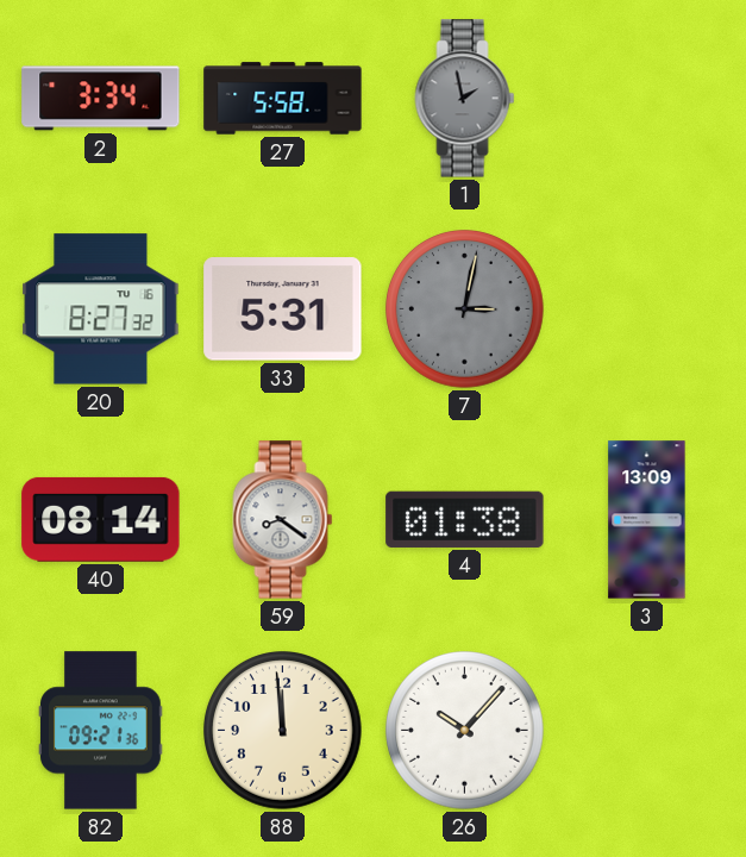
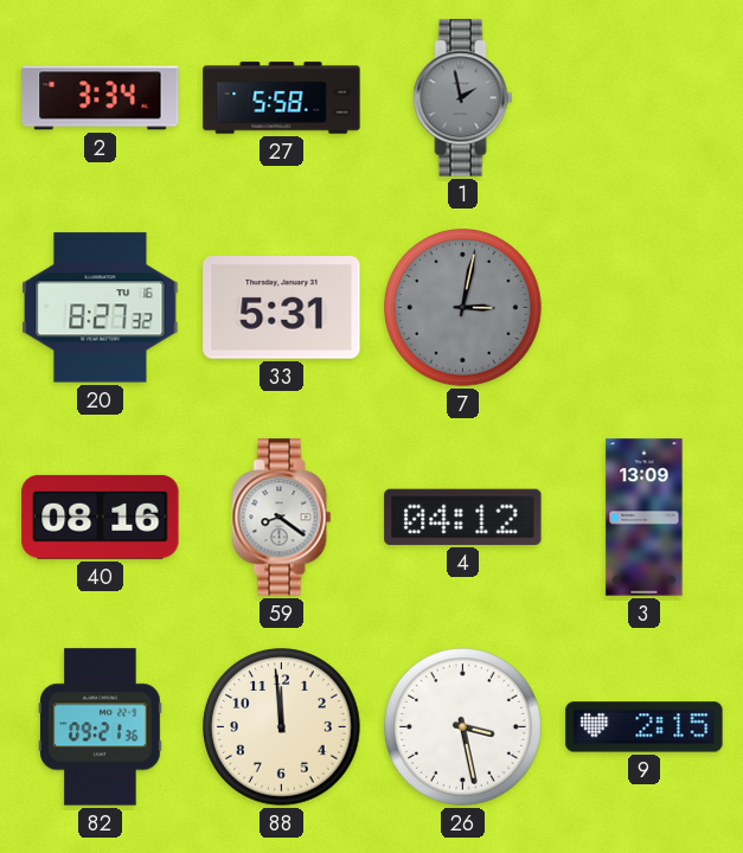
40: 08:14 -> 08:16
4: 01:38 -> 04:12
26: 10:07 -> 3:28
9: none -> 2:15
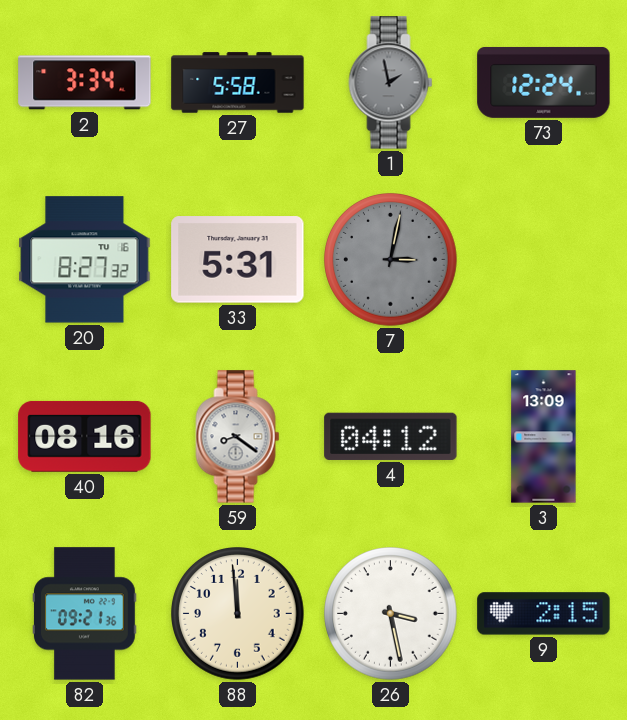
73: none -> 12:24
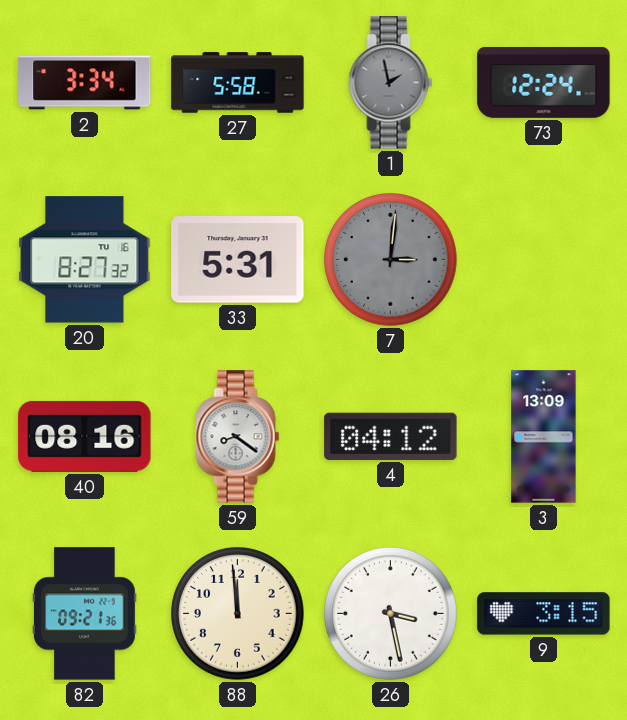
7: 3:02 -> 3:01
9: 2:15 -> 3:15
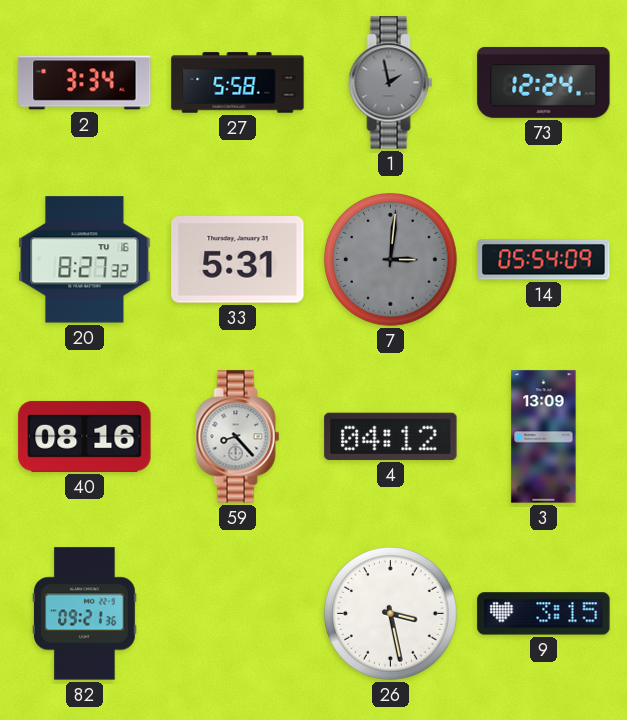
14: none -> 05:54
59: 8:21 -> 8:23
88: 11:59 -> none
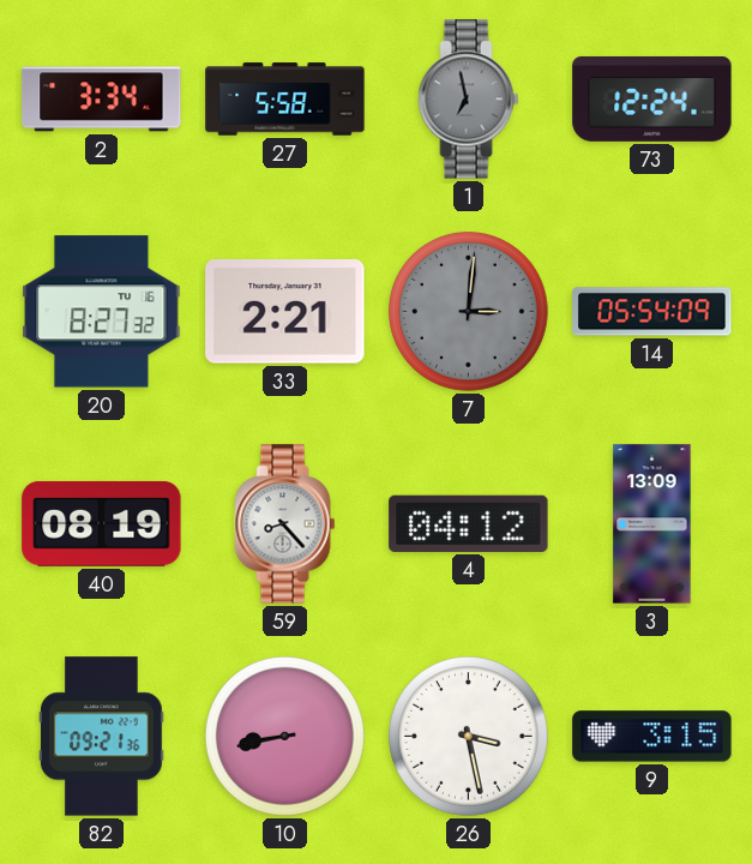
1: 1:58 -> 6:58
33: 5:31 -> 2:21
40: 08:16 -> 08:19
10: none -> 8:43
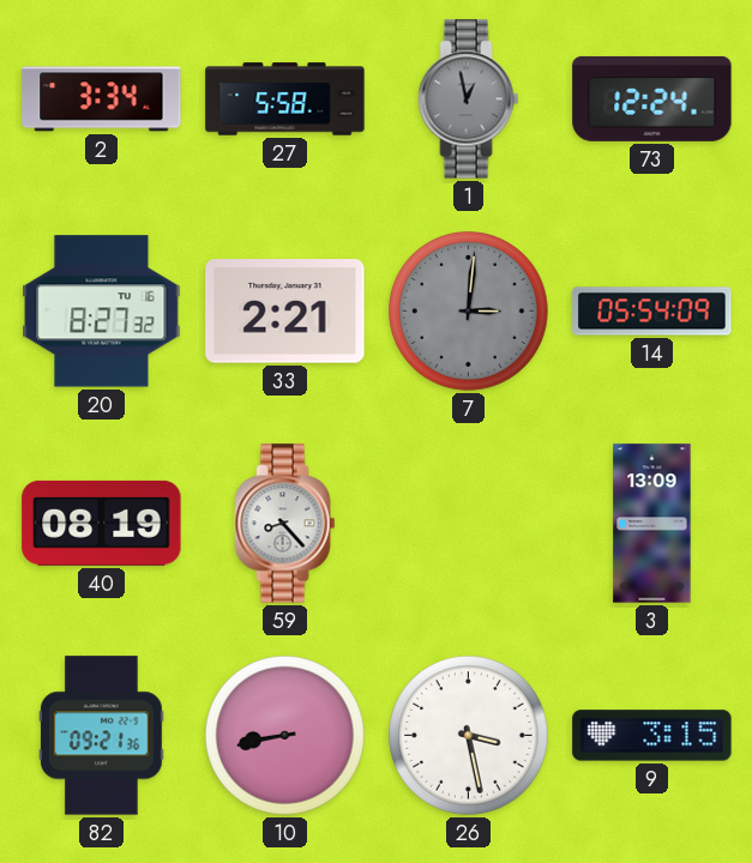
1: 6:58 -> 12:58
4: 04:12 -> none
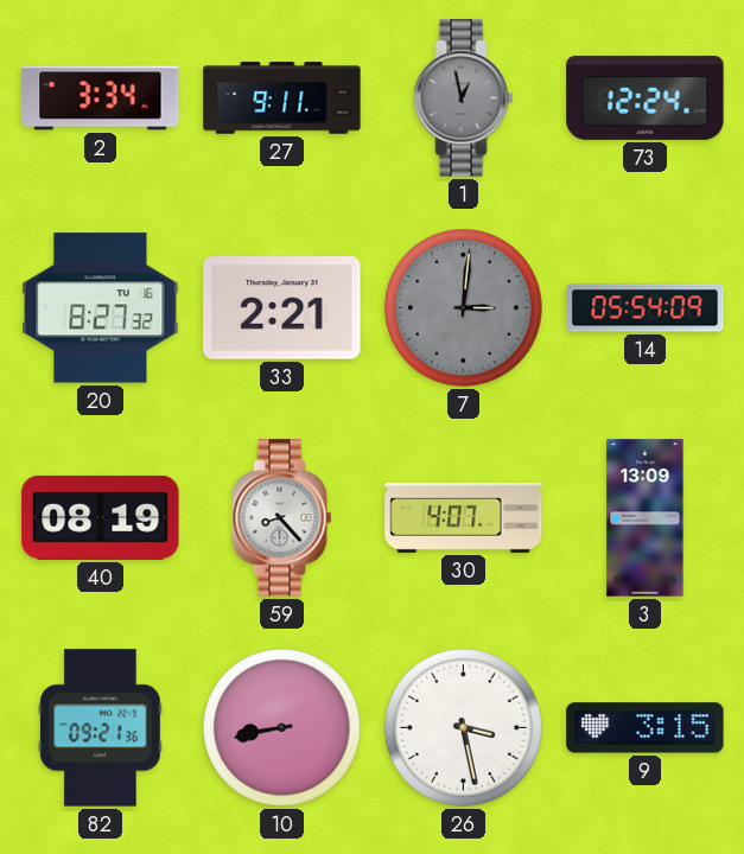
27: 5:58 -> 9:11
30: none -> 4:07
